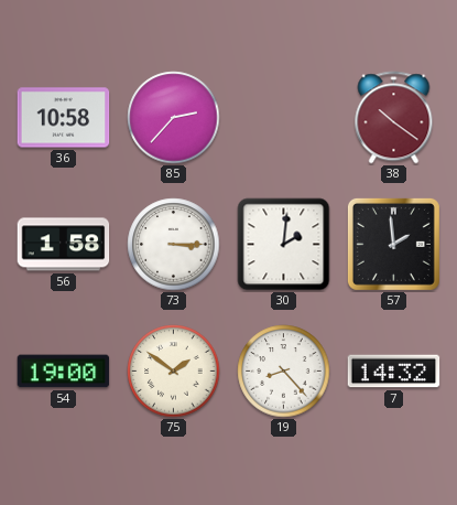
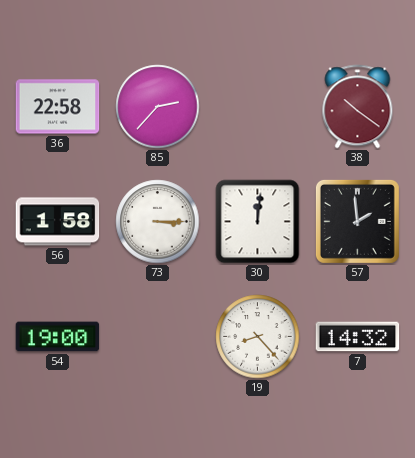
36: 10:58 -> 22:58
30: 2:01 -> 12:01
75: 1:51 -> none
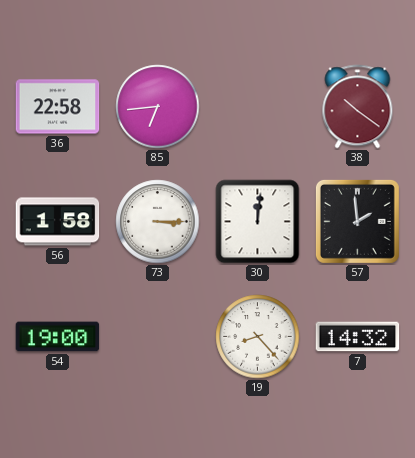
85: 2:37 -> 6:44
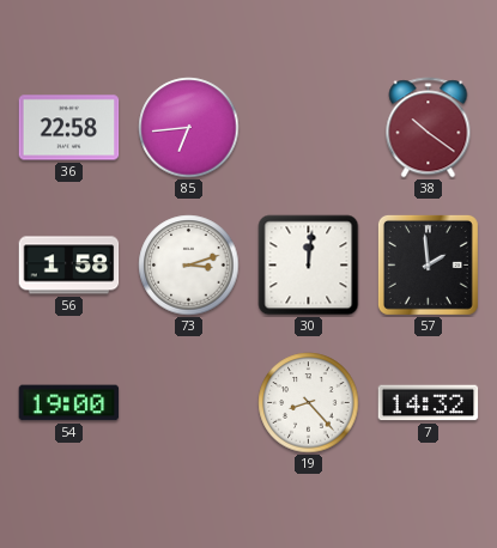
73: 3:15 -> 3:12
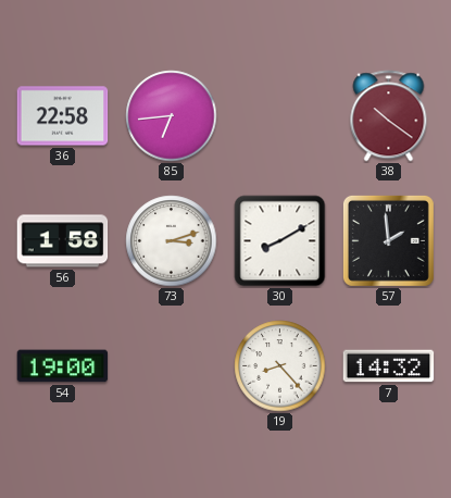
30: 12:01 -> 8:10
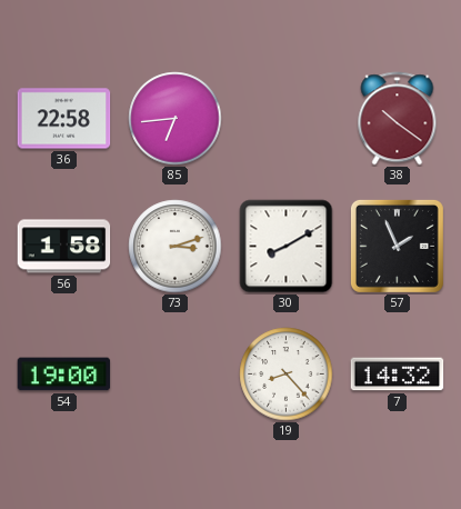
57: 1:59 -> 1:56
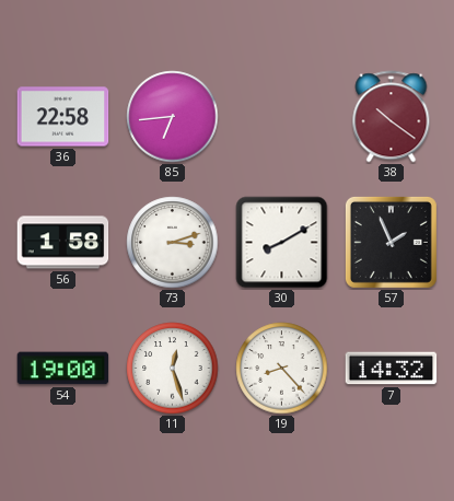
11: none -> 12:27
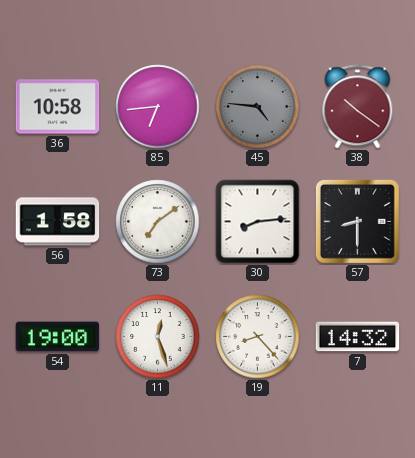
36: 22:58 -> 10:58
45: none -> 4:46
73: 3:12 -> 7:09
30: 8:10 -> 8:14
57: 1:56 -> 8:30
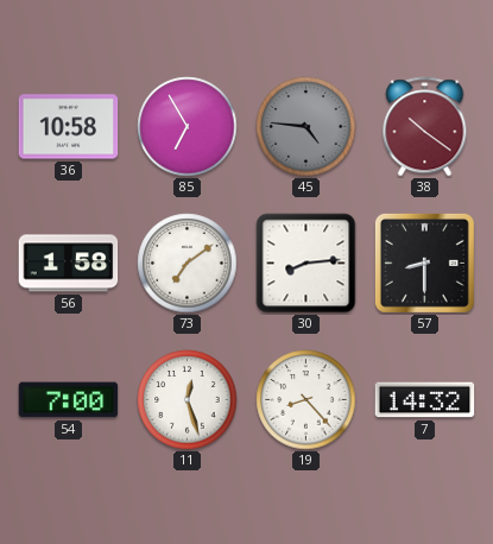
85: 6:44 -> 6:55
54: 19:00 -> 7:00
